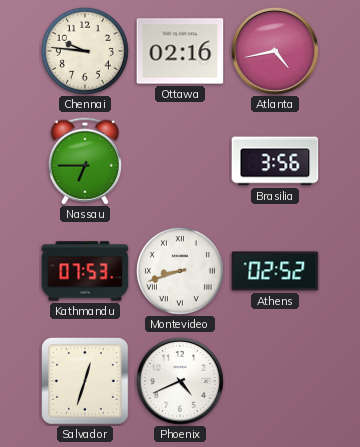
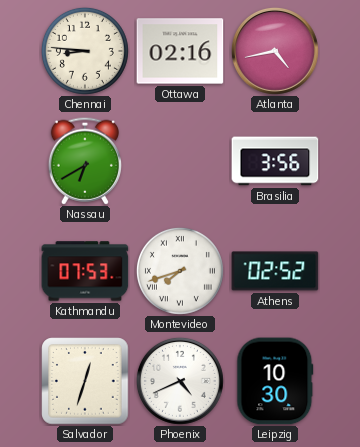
Chennai: 9:46 -> 8:46
Nassau: 6:45 -> 6:40
Montevideo: 8:42 -> 7:42
Leipzig: none -> 10:30
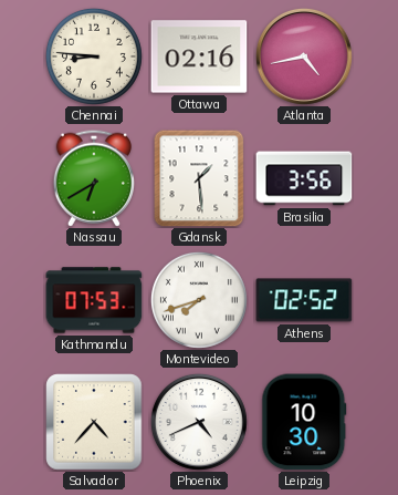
Gdansk: none -> 1:29
Salvador: 12:33 -> 4:37
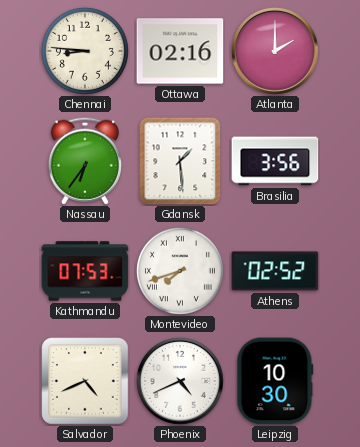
Atlanta: 4:43 -> 2:00
Nassau: 6:40 -> 6:36
Salvador: 4:37 -> 4:41
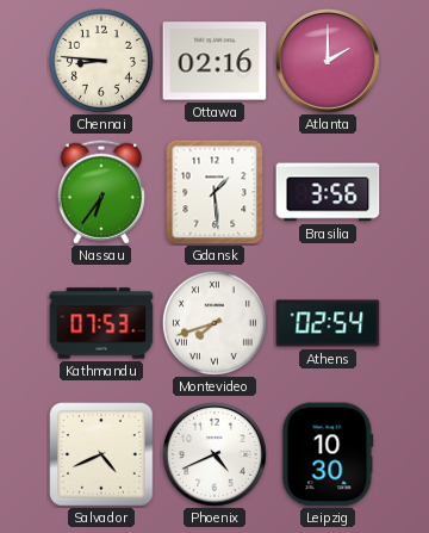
Athens: 02:52 -> 02:54
